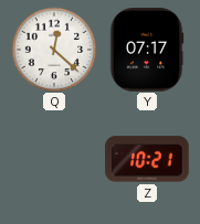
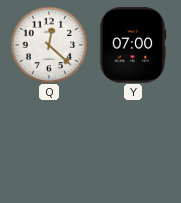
Y: 07:17 -> 07:00
Z: 10:21 -> none
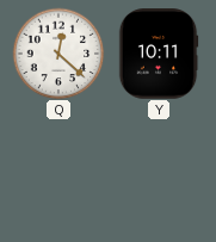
Y: 07:00 -> 10:11
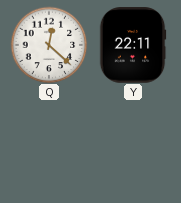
Y: 10:11 -> 22:11
